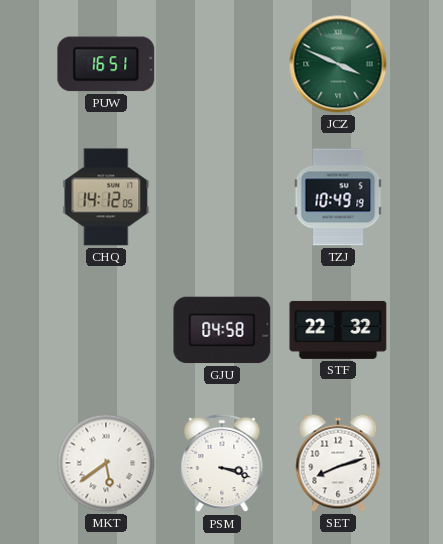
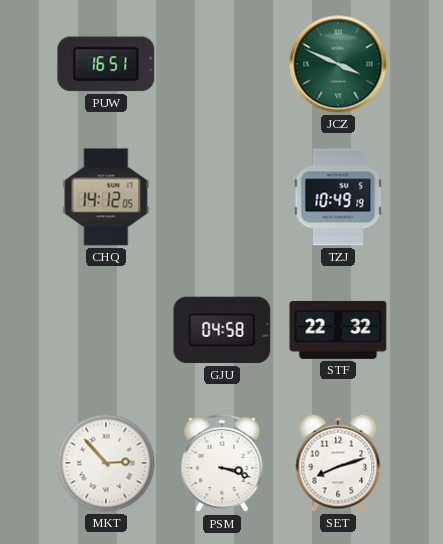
MKT: 5:39 -> 2:53
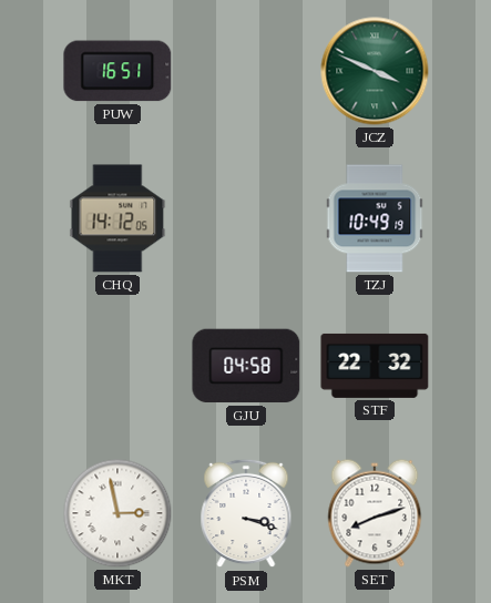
MKT: 2:53 -> 2:58
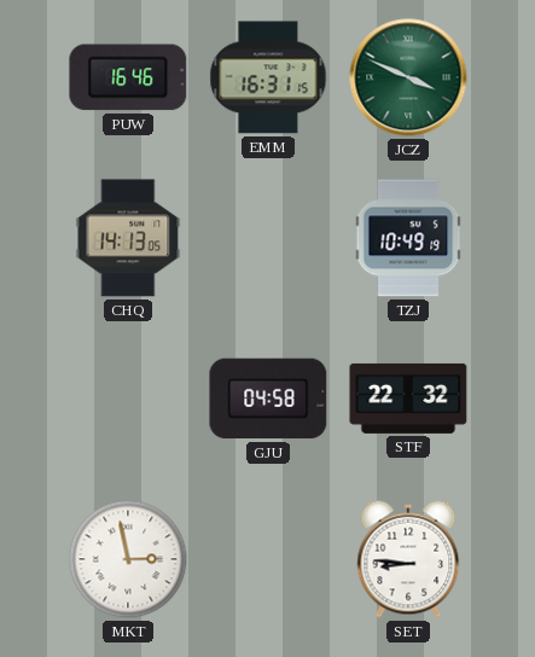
PUW: 16:51 -> 16:46
EMM: none -> 16:31
CHQ: 14:12 -> 14:13
PSM: 3:18 -> none
SET: 8:12 -> 8:46
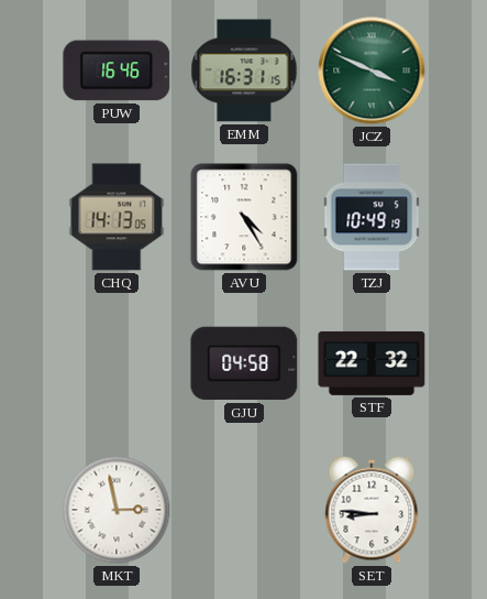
AVU: none -> 4:25
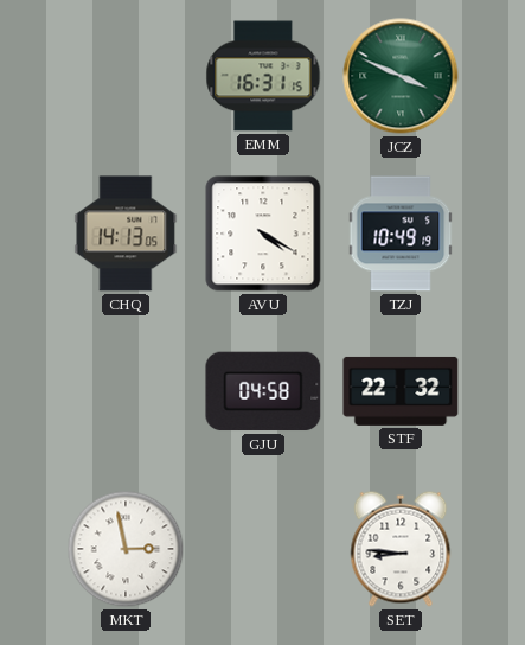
PUW: 16:46 -> none
AVU: 4:25 -> 4:20
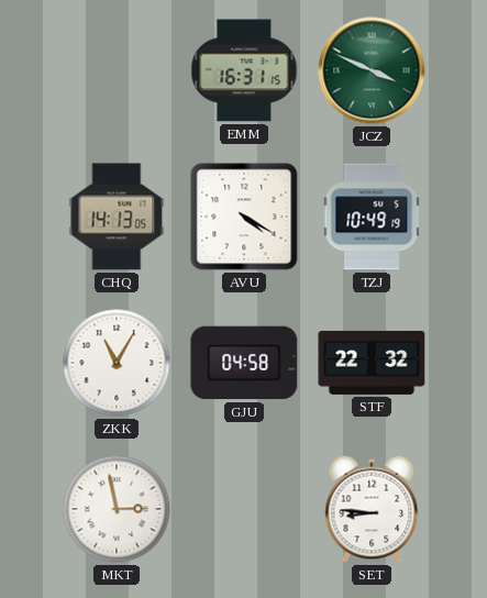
ZKK: none -> 11:05
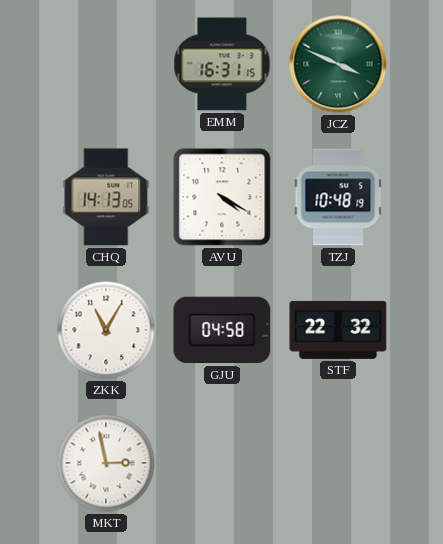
TZJ: 10:49 -> 10:48
SET: 8:46 -> none
